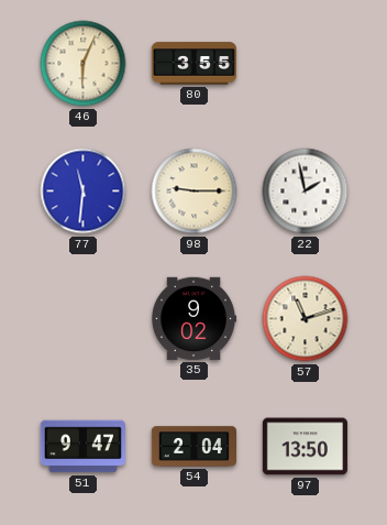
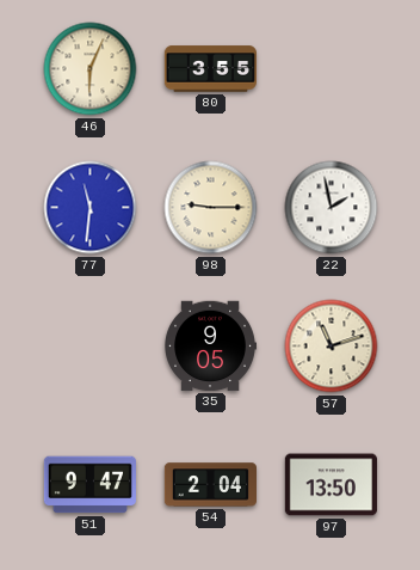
35: 9:02 -> 9:05
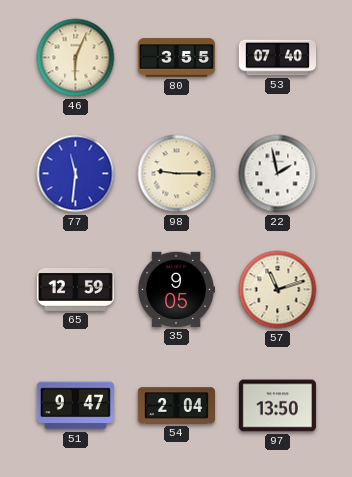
53: none -> 07:40
65: none -> 12:59
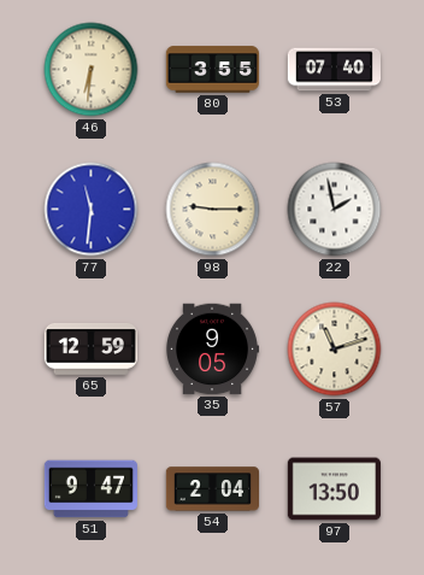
46: 6:04 -> 6:31
